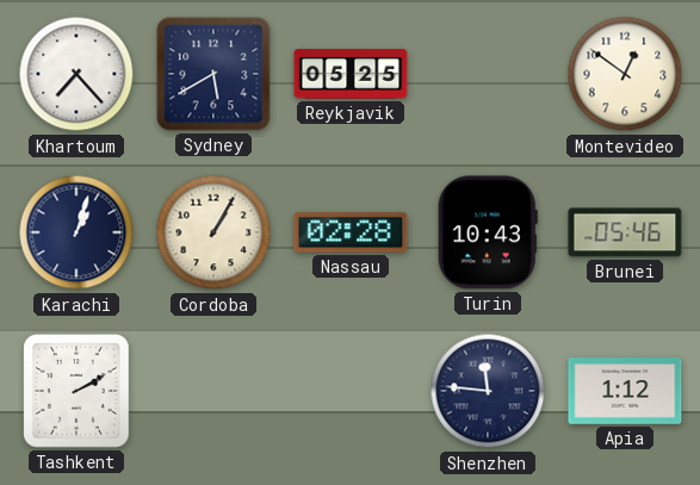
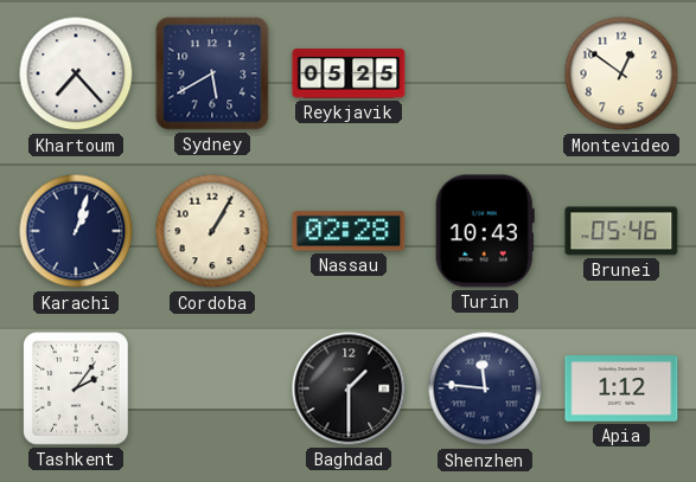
Tashkent: 2:10 -> 2:06
Baghdad: none -> 1:30
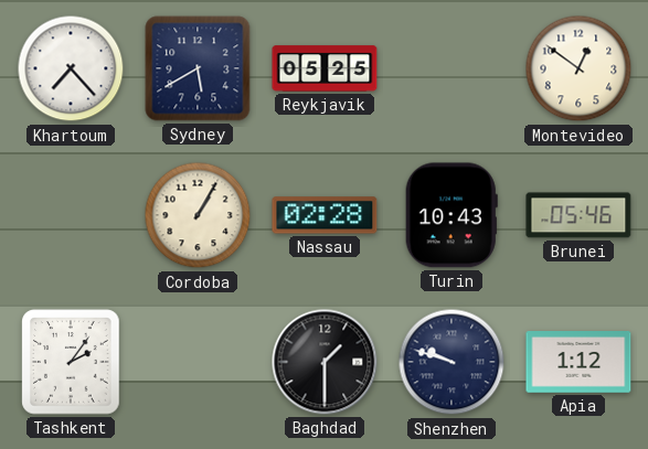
Karachi: 1:03 -> none
Shenzhen: 11:46 -> 9:48
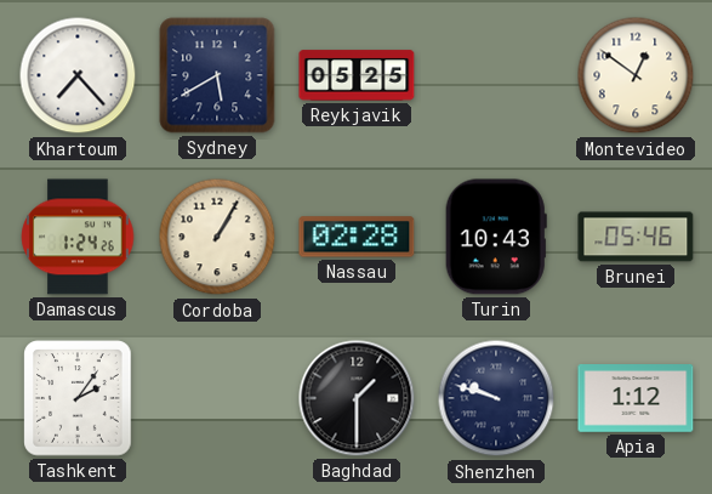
Damascus: none -> 1:24
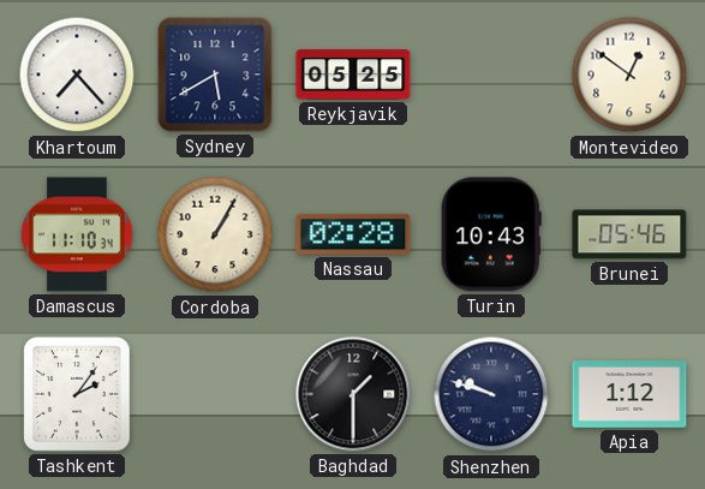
Damascus: 1:24 -> 11:10
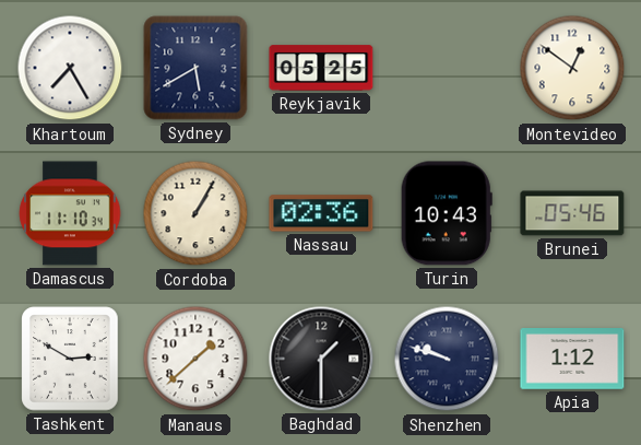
Khartoum: 7:23 -> 7:25
Nassau: 02:28 -> 02:36
Tashkent: 2:06 -> 2:50
Manaus: none -> 1:38
